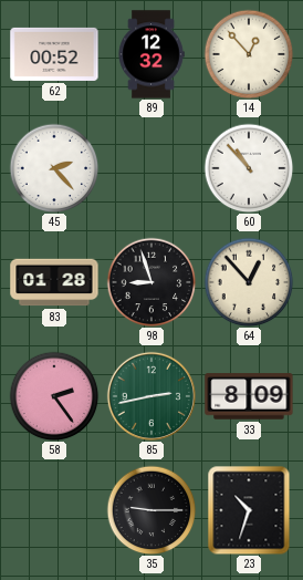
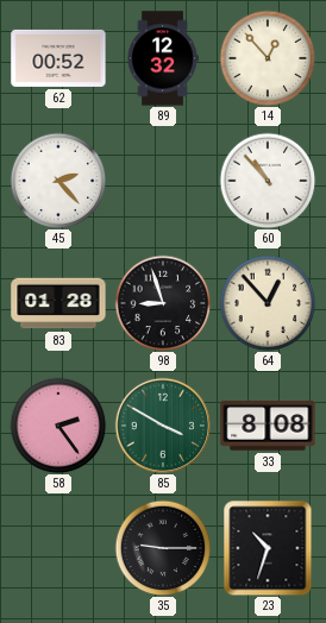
85: 2:43 -> 3:50
33: 8:09 -> 8:08
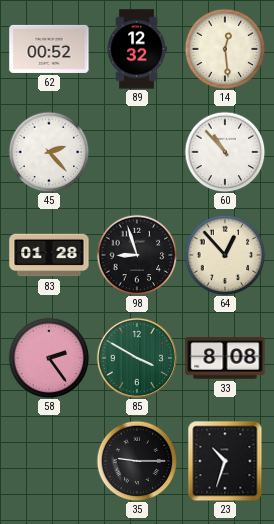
14: 12:53 -> 12:29
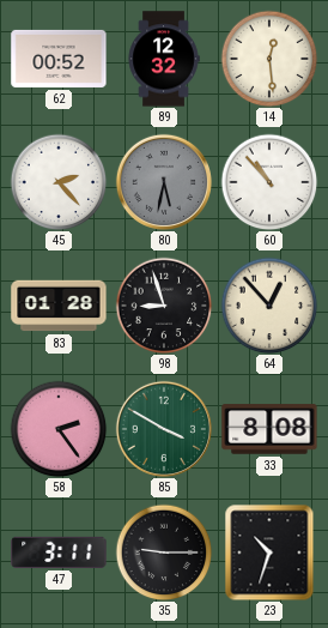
80: none -> 5:32
47: none -> 3:11
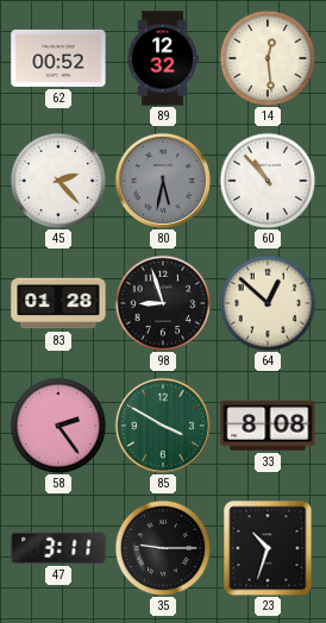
64: 12:53 -> 12:52
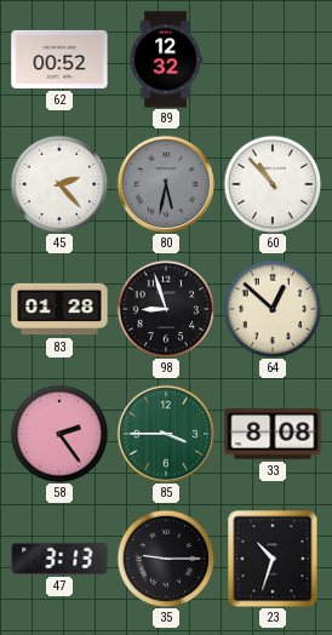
14: 12:29 -> none
85: 3:50 -> 3:45
47: 3:11 -> 3:13
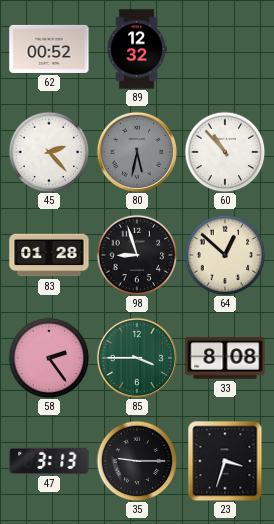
23: 10:33 -> 3:33
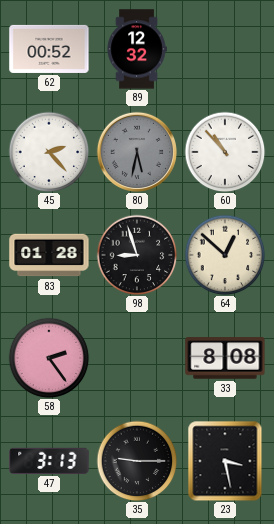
85: 3:45 -> none
23: 3:33 -> 3:28
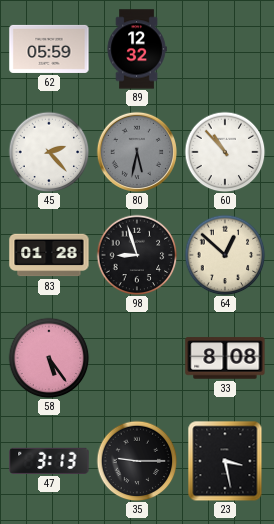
62: 00:52 -> 05:59
58: 2:24 -> 5:24
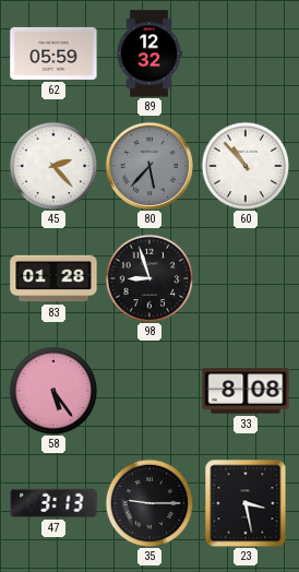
80: 5:32 -> 5:37
64: 12:52 -> none
